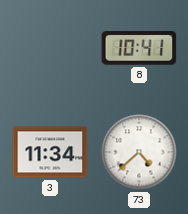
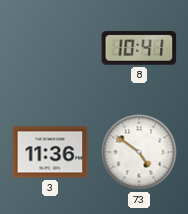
3: 11:34 -> 11:36
73: 4:38 -> 4:51
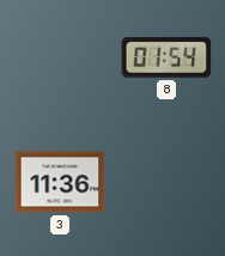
8: 10:41 -> 01:54
73: 4:51 -> none
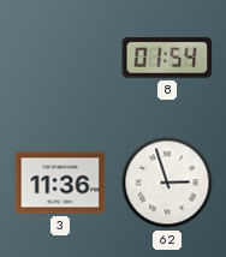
62: none -> 2:57
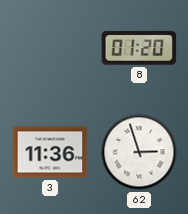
8: 01:54 -> 01:20
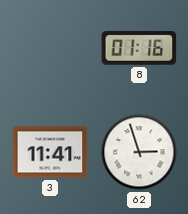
8: 01:20 -> 01:16
3: 11:36 -> 11:41
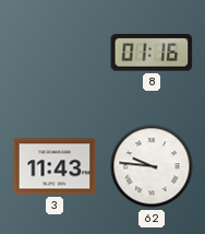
3: 11:41 -> 11:43
62: 2:57 -> 9:46
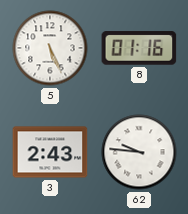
5: none -> 5:26
3: 11:43 -> 2:43
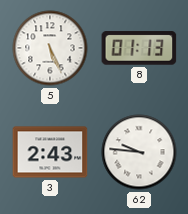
8: 01:16 -> 01:13
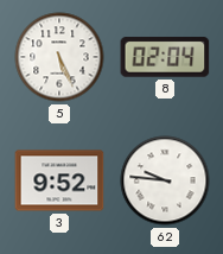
8: 01:13 -> 02:04
3: 2:43 -> 9:52
